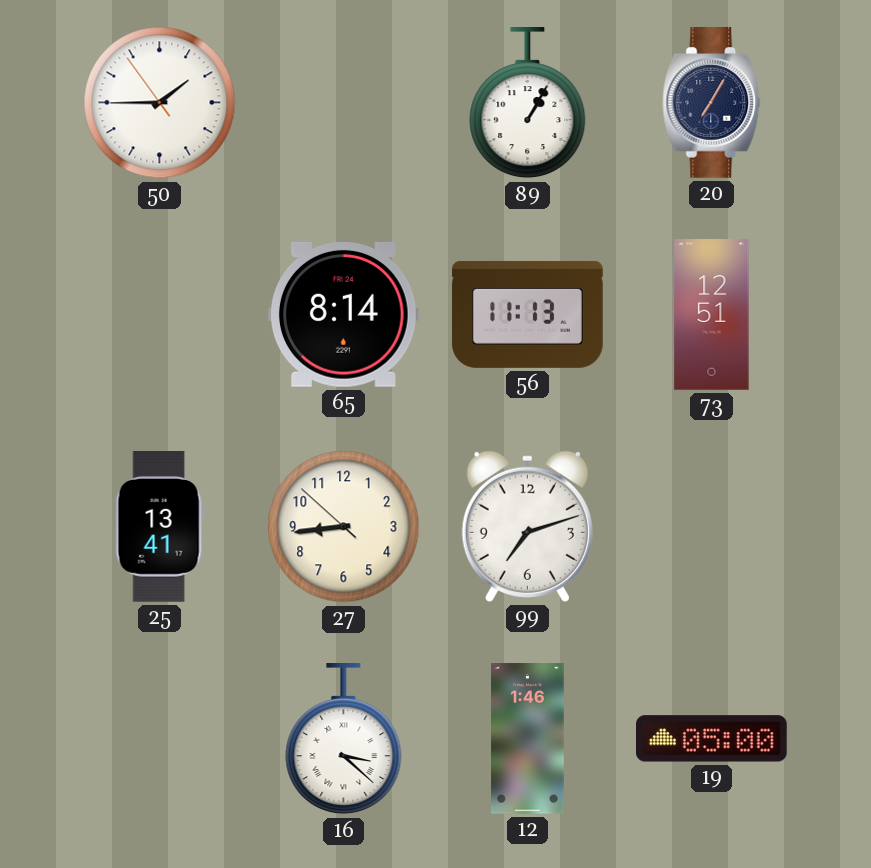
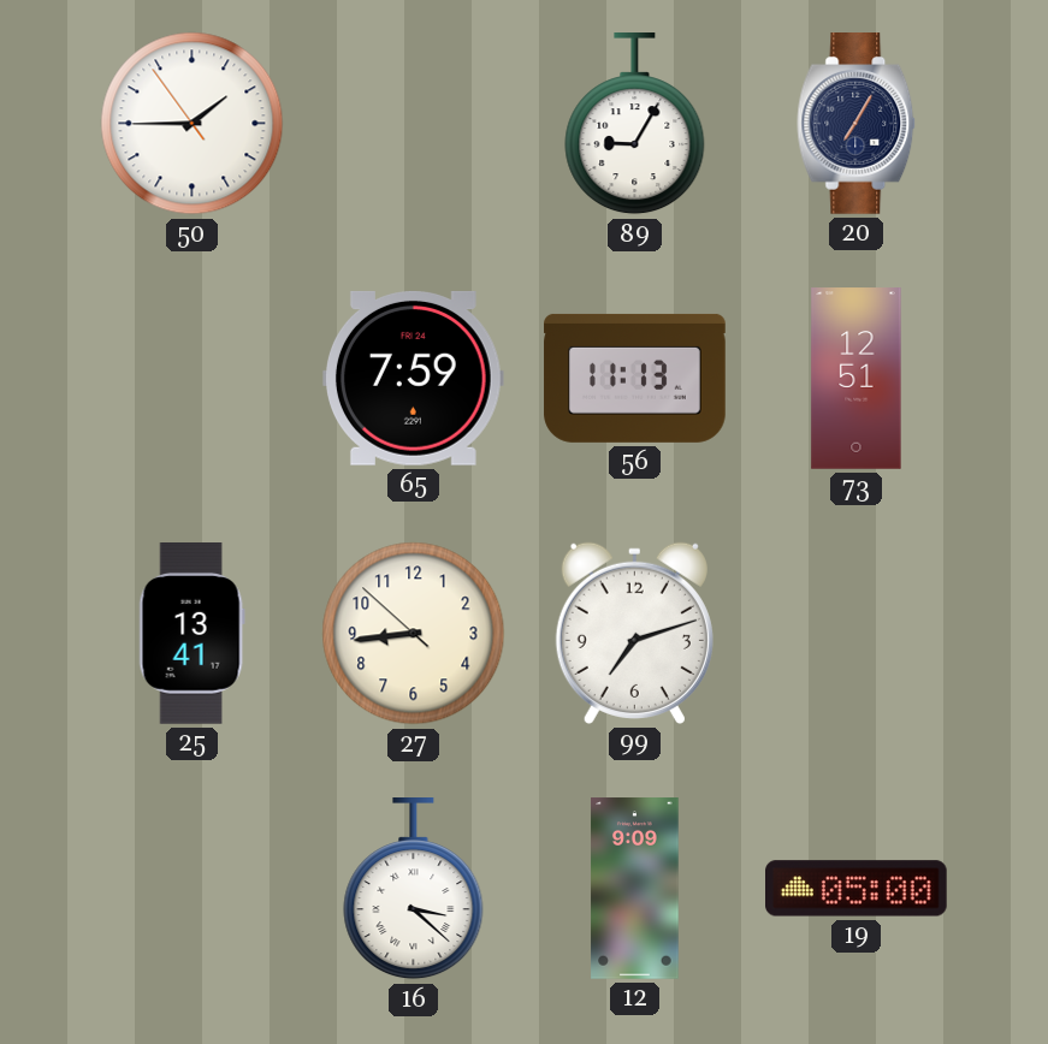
89: 1:05 -> 9:05
65: 8:14 -> 7:59
12: 1:46 -> 9:09
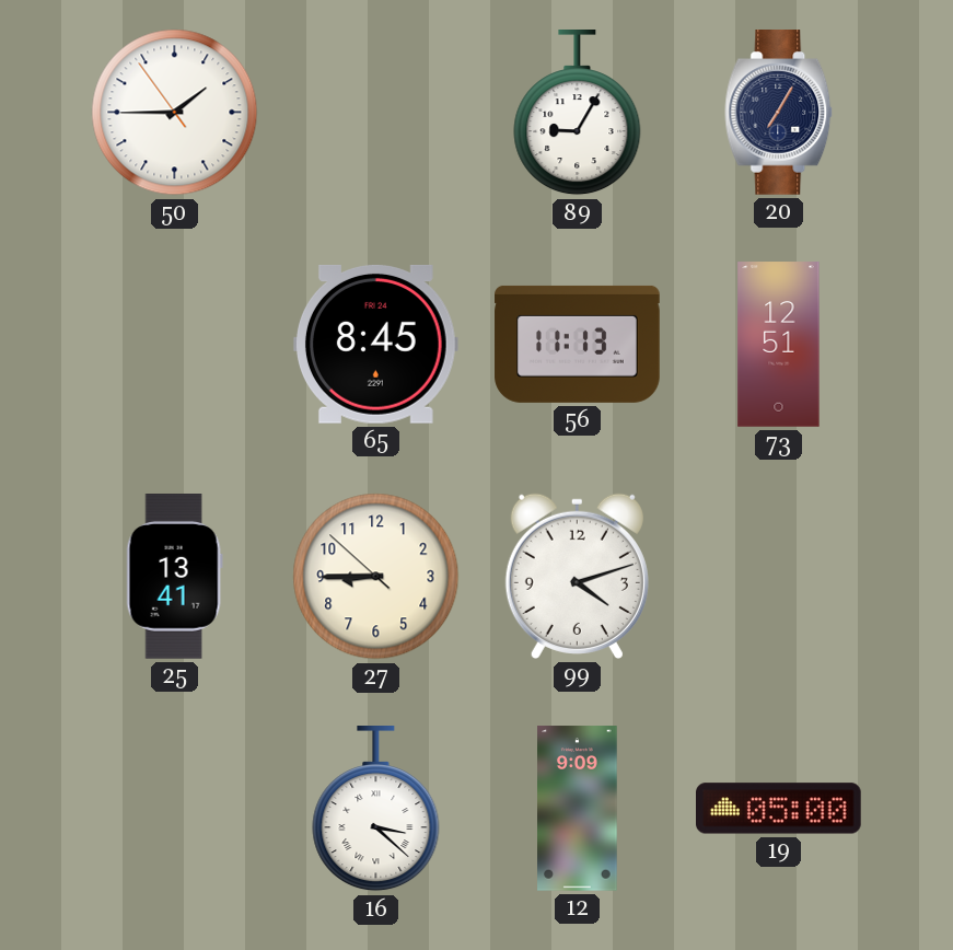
65: 7:59 -> 8:45
27: 8:43 -> 8:44
99: 7:12 -> 4:12
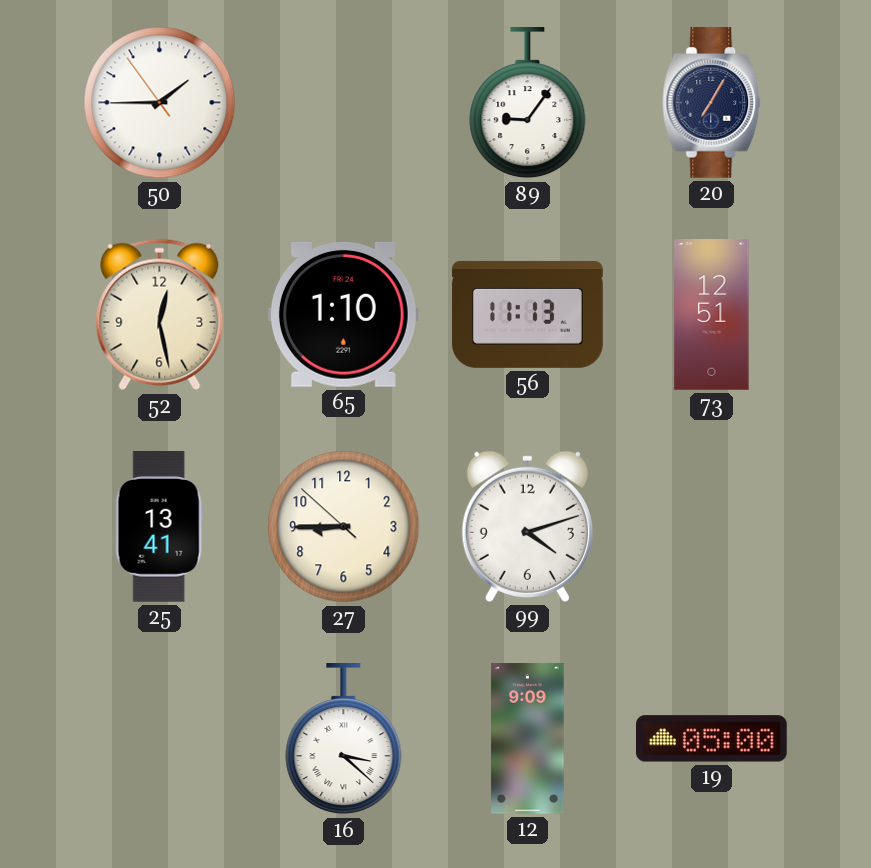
89: 9:05 -> 9:06
52: none -> 12:28
65: 8:45 -> 1:10
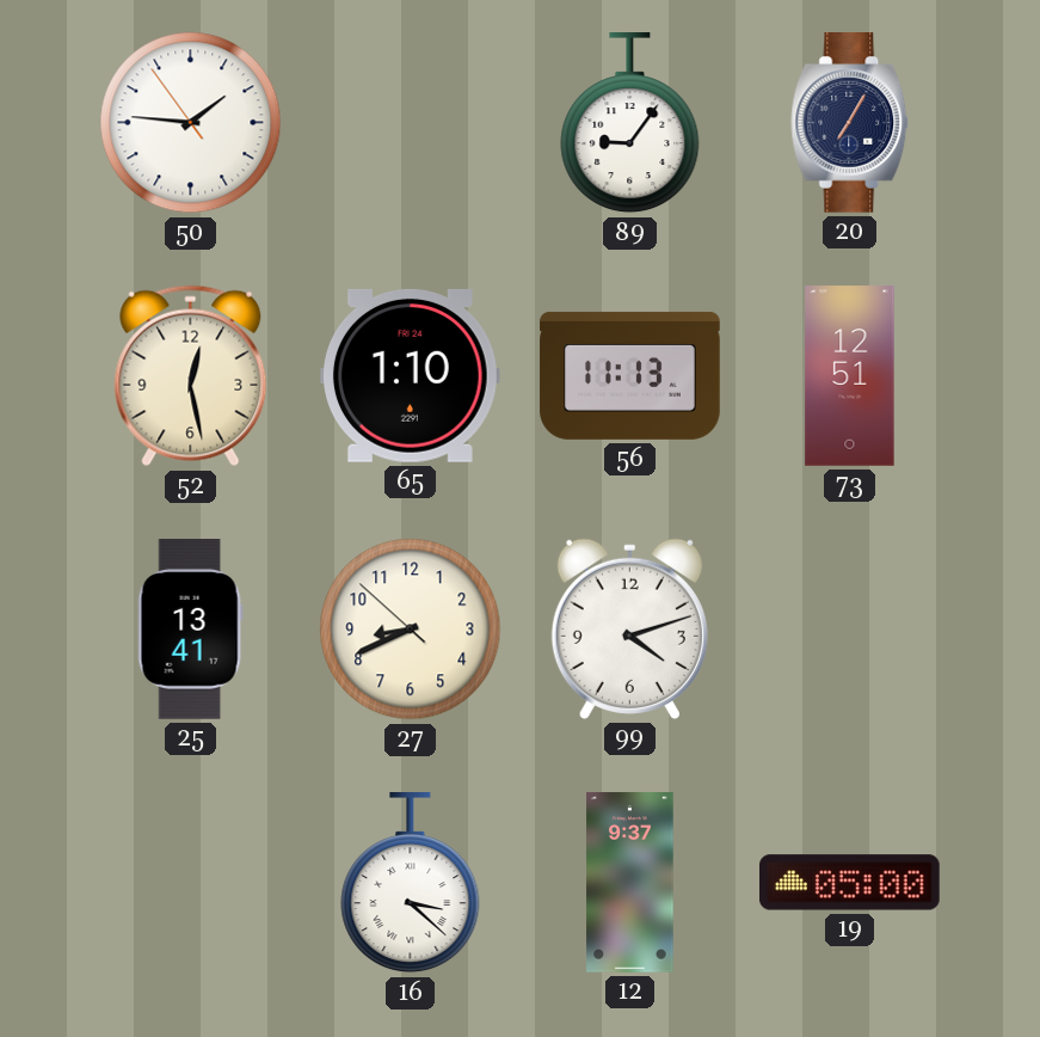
50: 1:44 -> 1:45
27: 8:44 -> 8:40
12: 9:09 -> 9:37
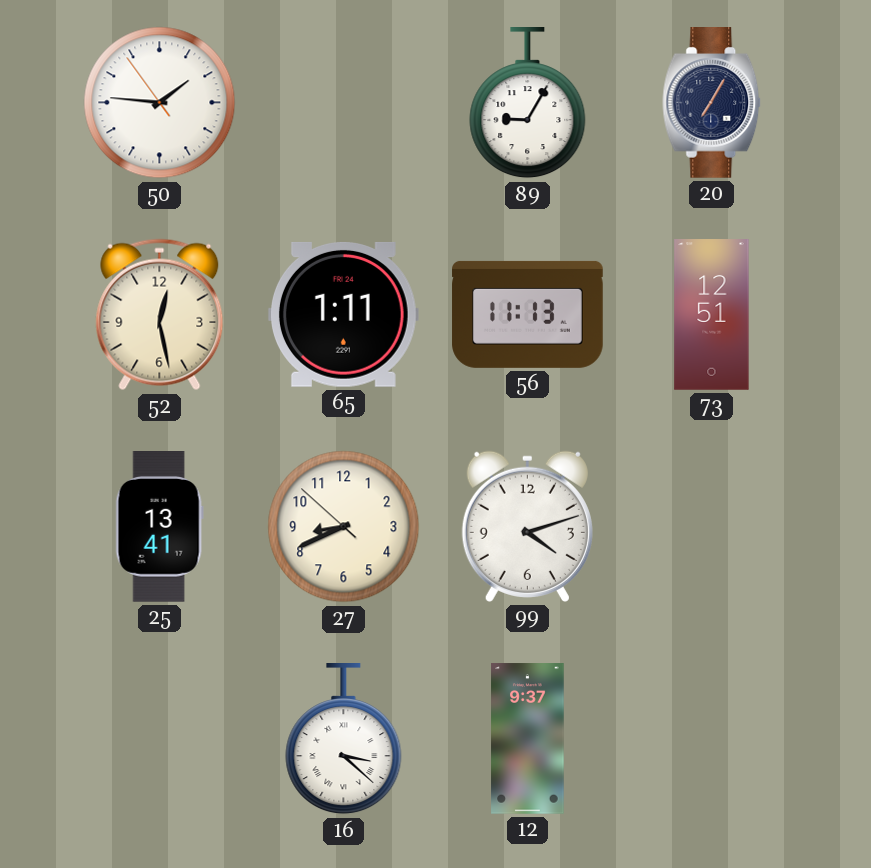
89: 9:06 -> 9:05
65: 1:10 -> 1:11
19: 05:00 -> none
